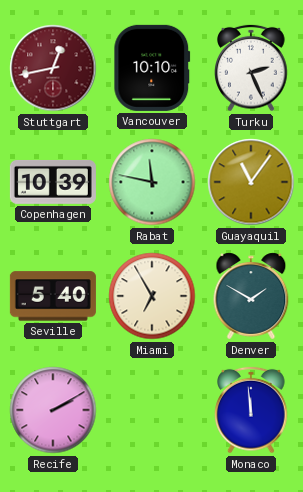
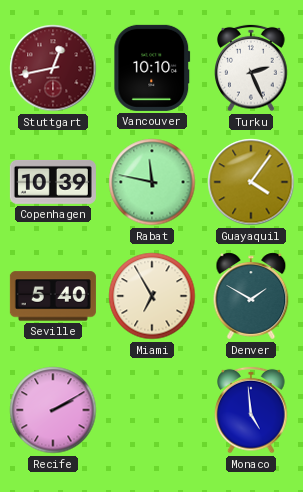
Guayaquil: 11:06 -> 4:06
Monaco: 11:59 -> 4:59
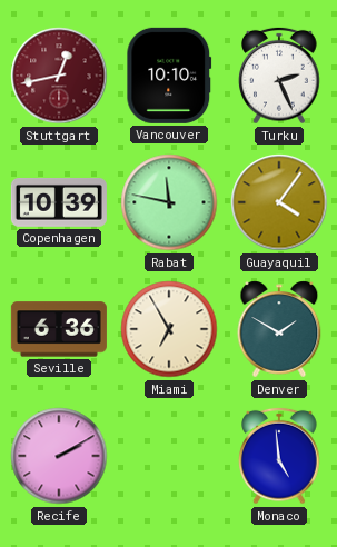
Seville: 5:40 -> 6:36
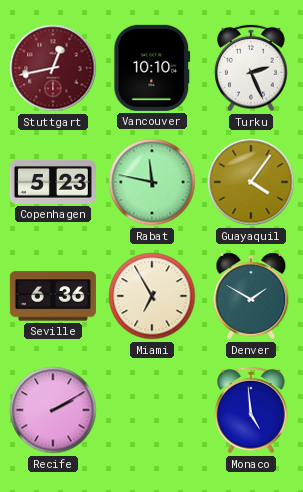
Copenhagen: 10:39 -> 5:23
